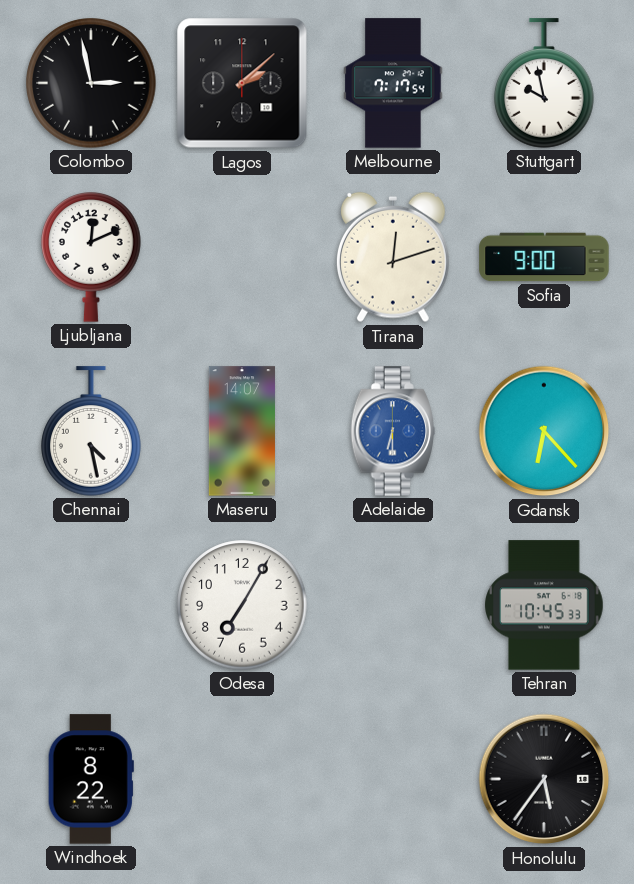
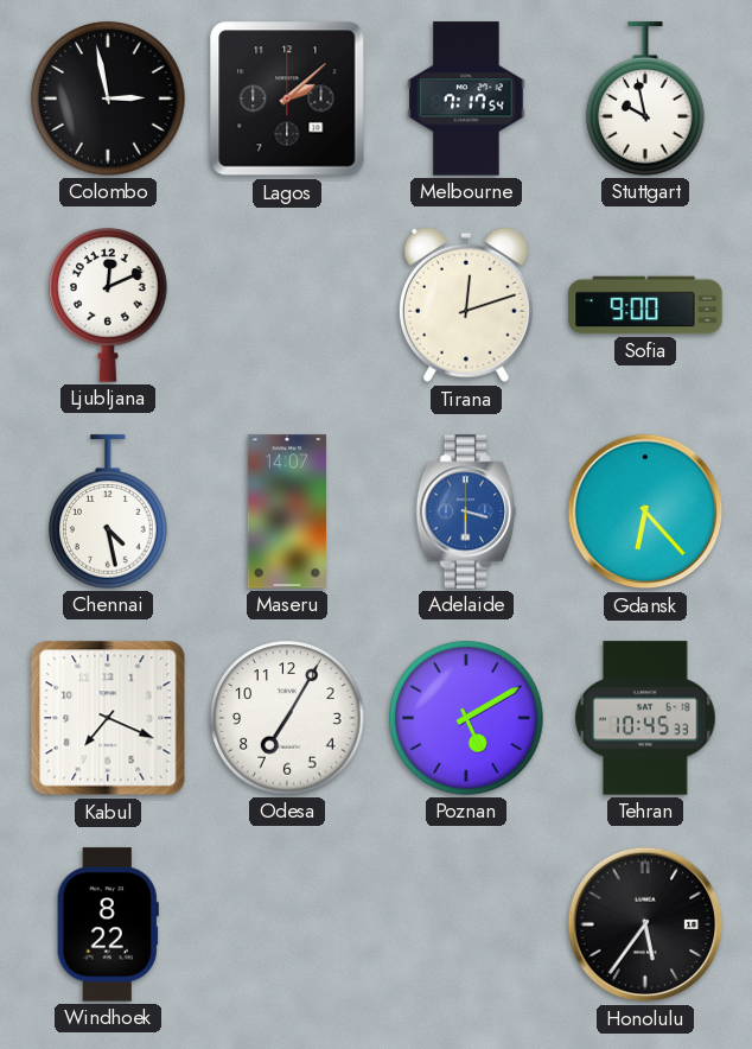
Adelaide: 6:30 -> 3:30
Kabul: none -> 7:19
Poznan: none -> 5:10
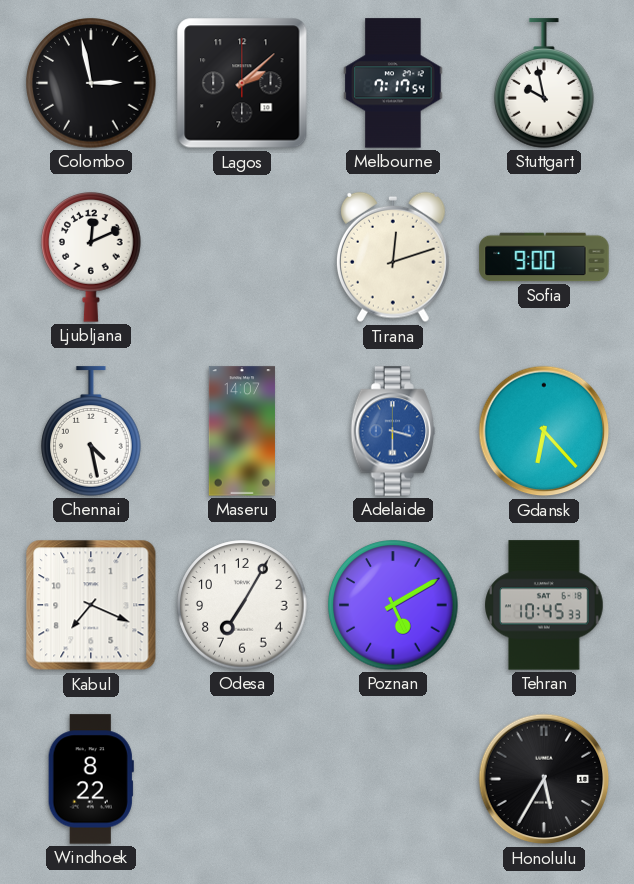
Honolulu: 5:36 -> 5:35
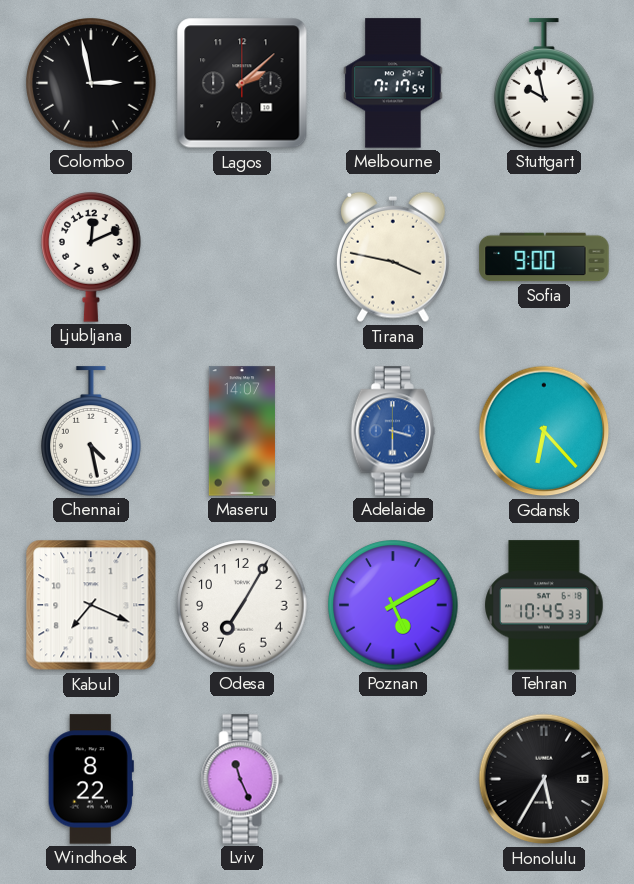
Tirana: 12:12 -> 3:47
Lviv: none -> 11:26
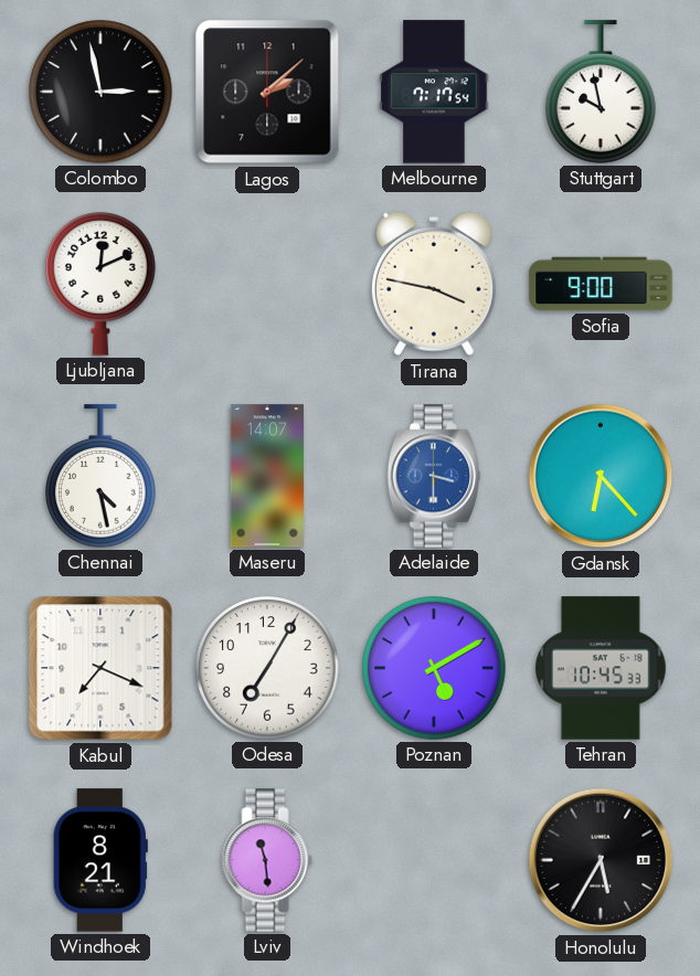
Windhoek: 8:22 -> 8:21
Lviv: 11:26 -> 11:29
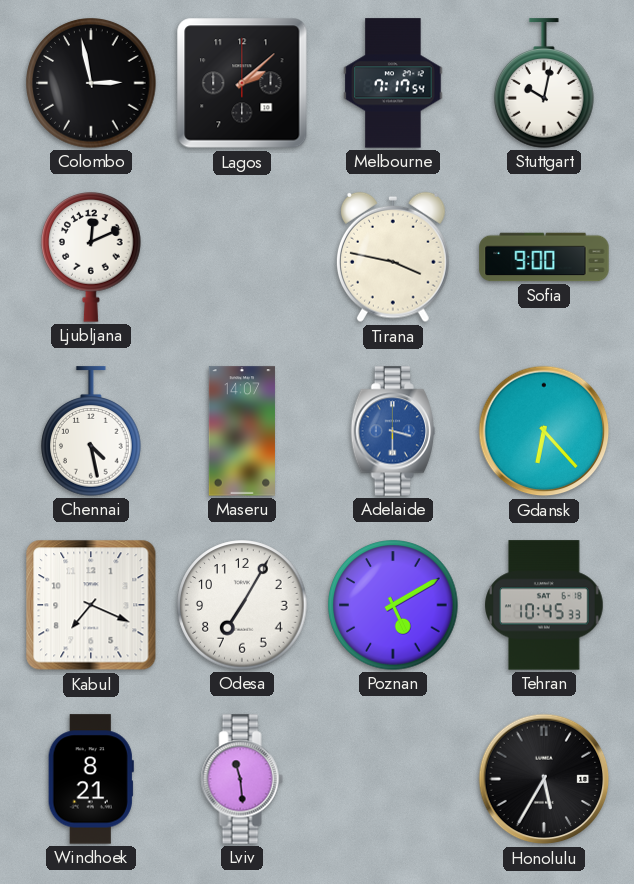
Stuttgart: 9:58 -> 10:02
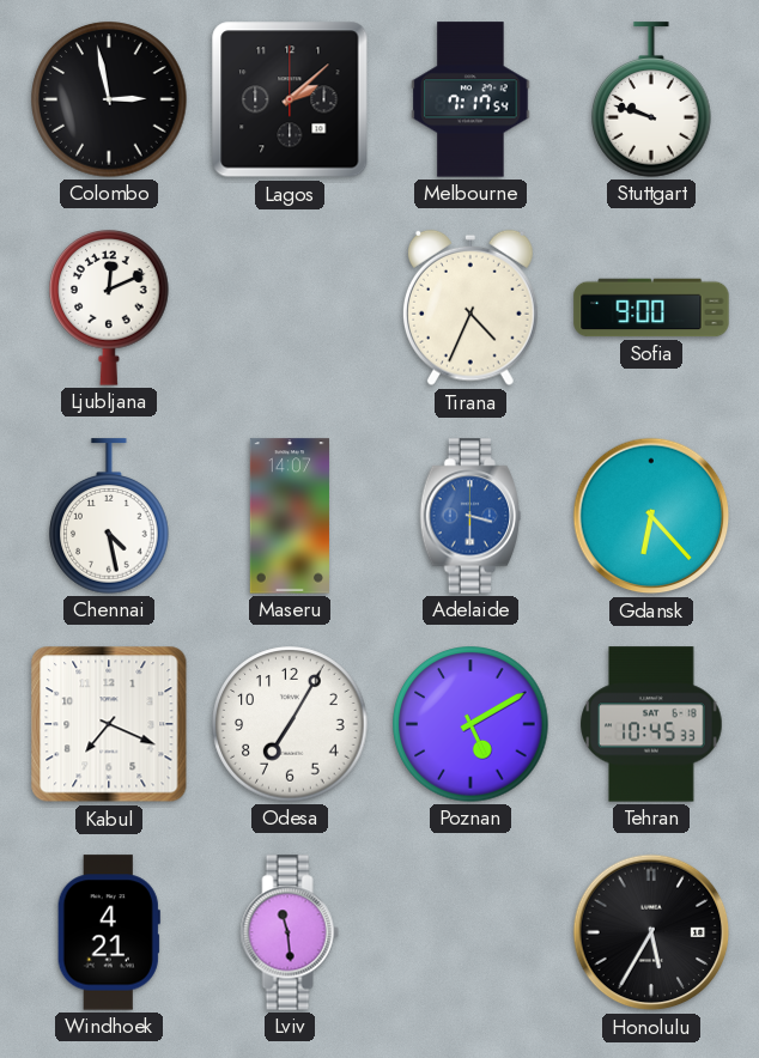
Stuttgart: 10:02 -> 9:48
Tirana: 3:47 -> 4:34
Windhoek: 8:21 -> 4:21
